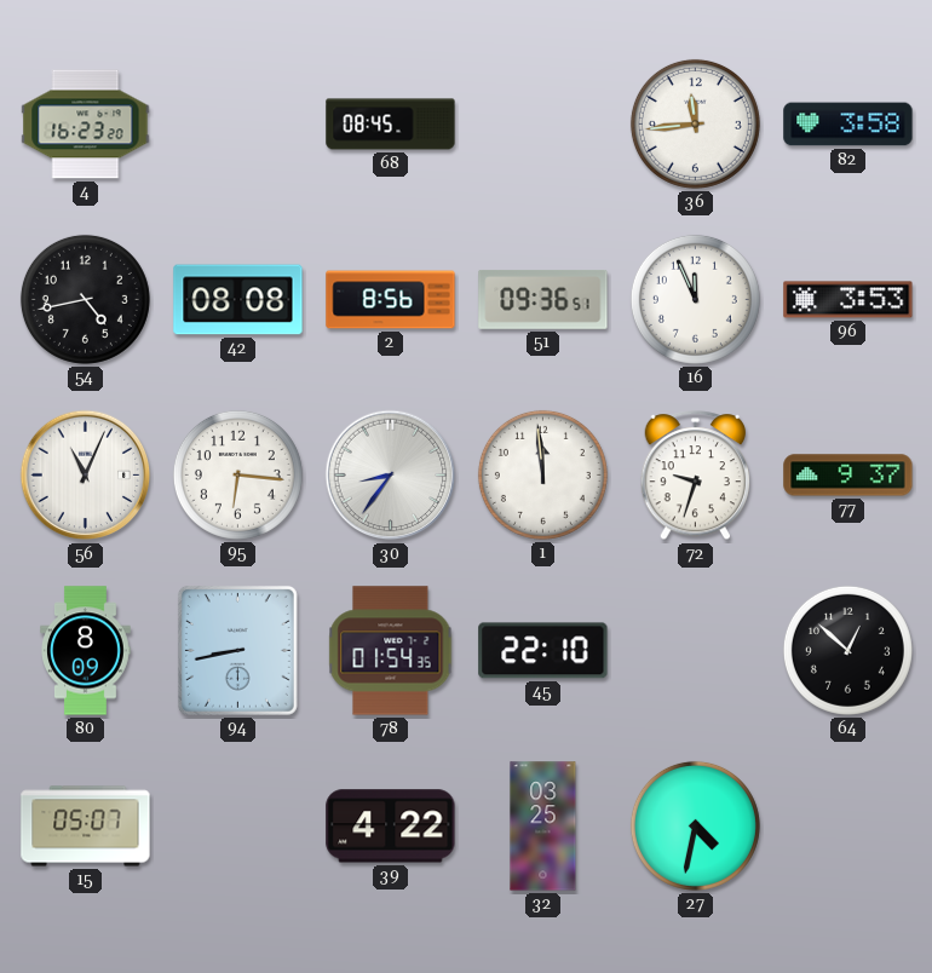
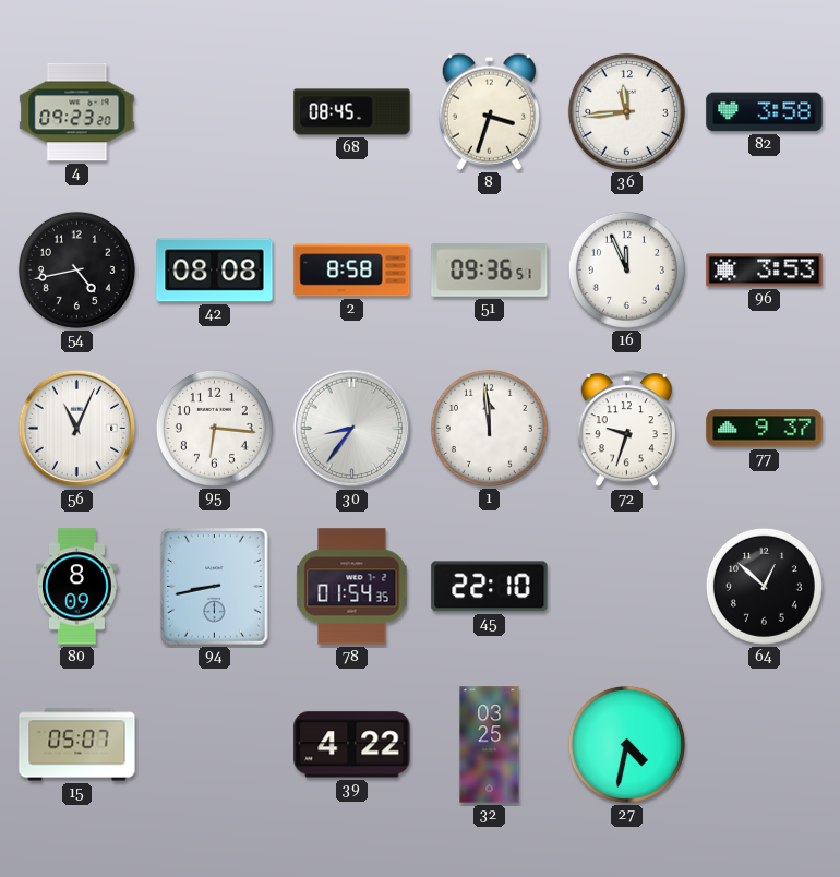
4: 16:23 -> 09:23
8: none -> 3:33
2: 8:56 -> 8:58
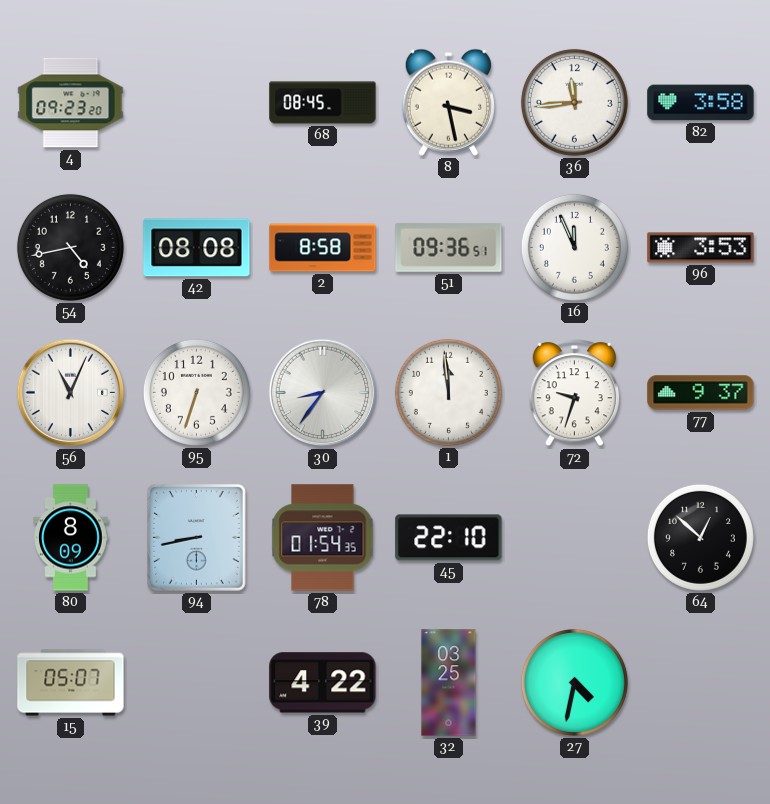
8: 3:33 -> 3:28
95: 6:16 -> 6:33
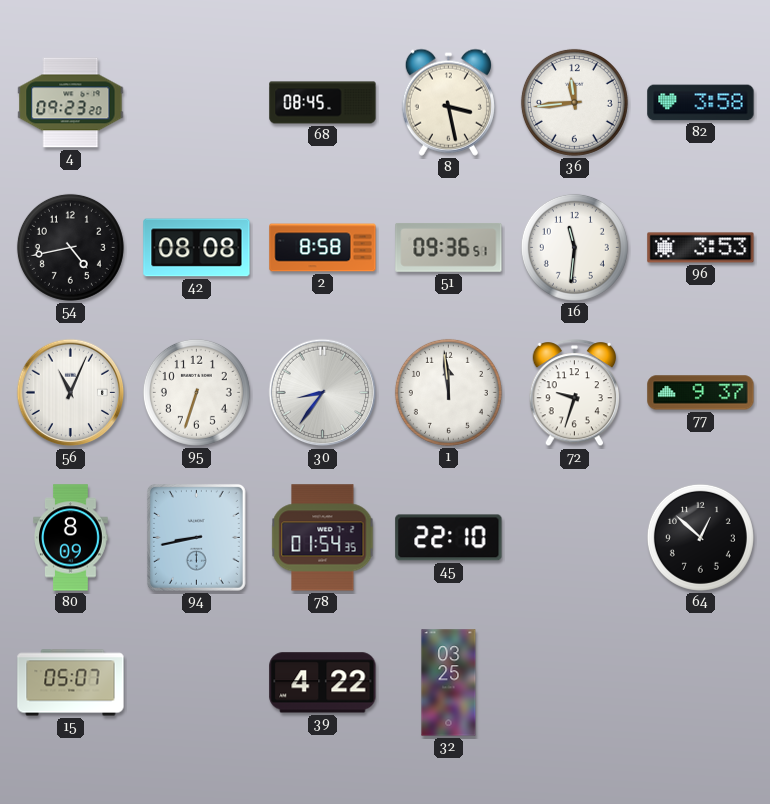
16: 11:56 -> 11:31
27: 4:32 -> none
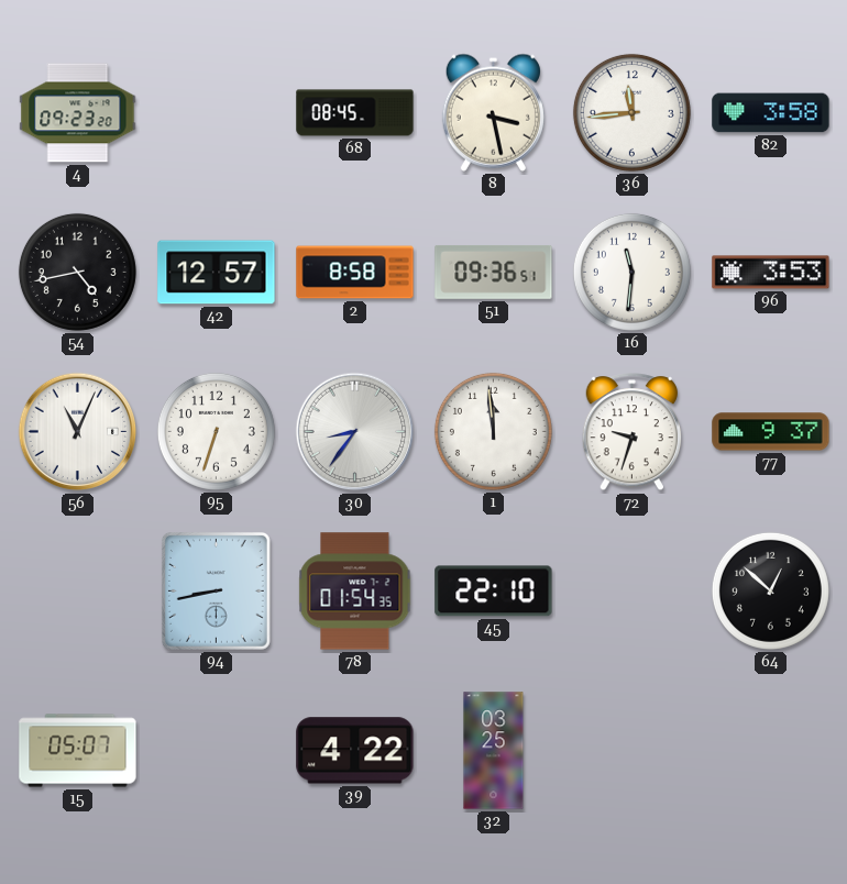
42: 08:08 -> 12:57
80: 8:09 -> none
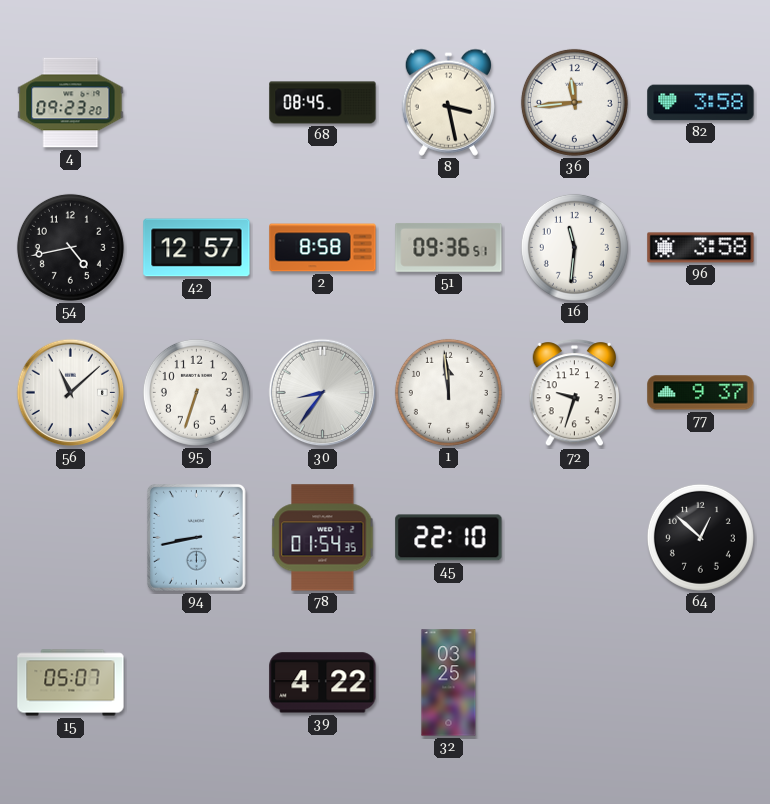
96: 3:53 -> 3:58
56: 11:04 -> 11:08
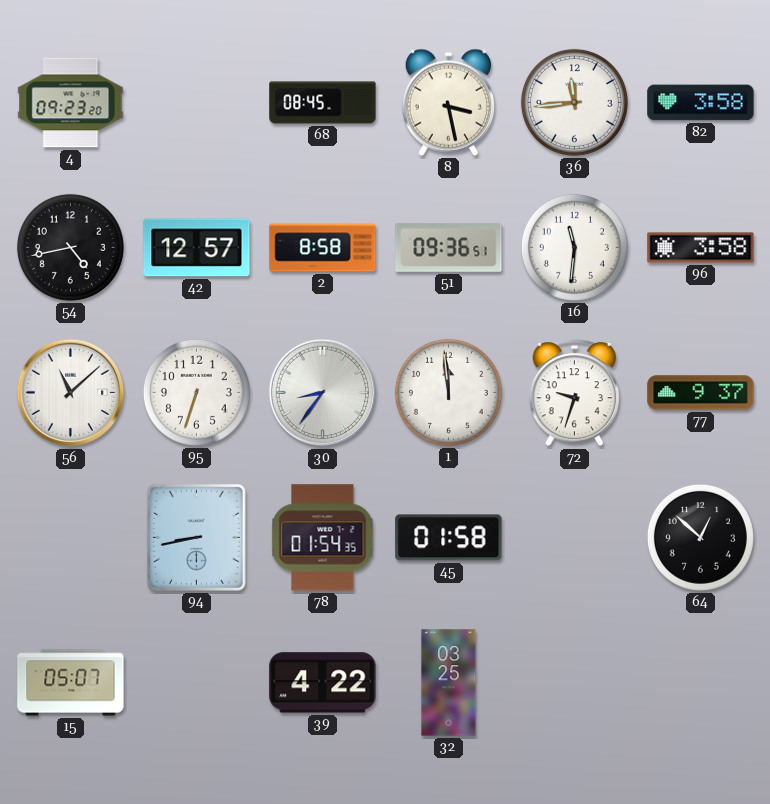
45: 22:10 -> 01:58
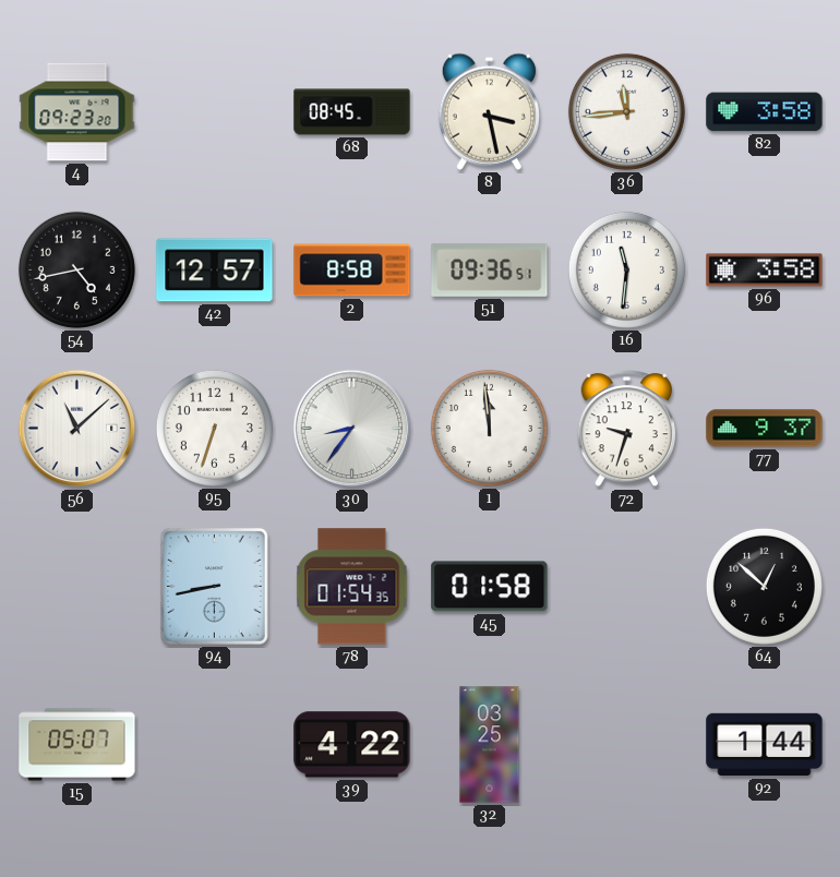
92: none -> 1:44
